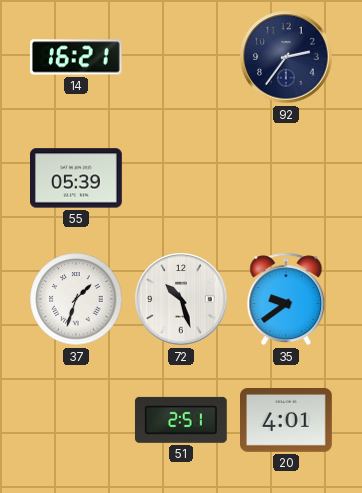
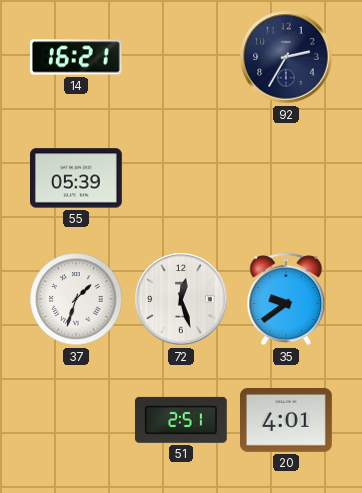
92: 2:36 -> 2:35
72: 10:27 -> 12:27
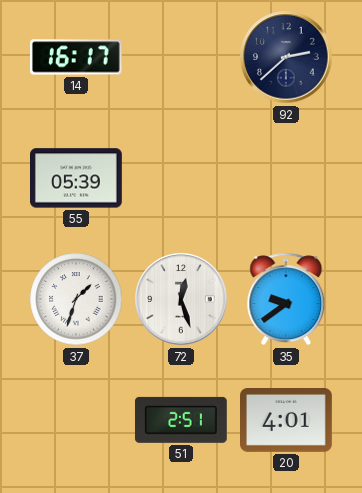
14: 16:21 -> 16:17
92: 2:35 -> 2:38
